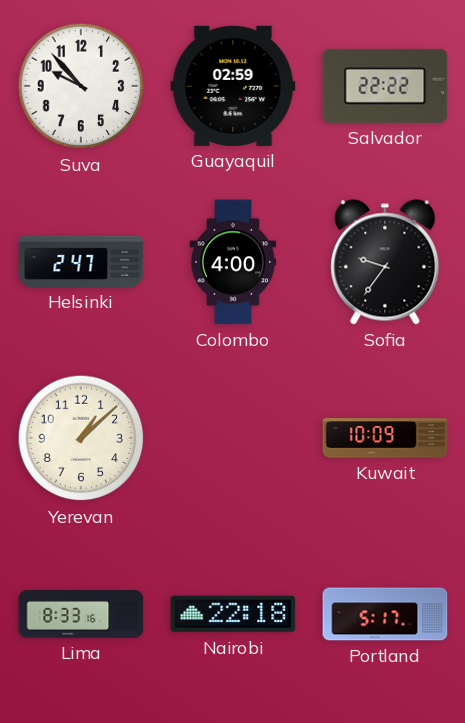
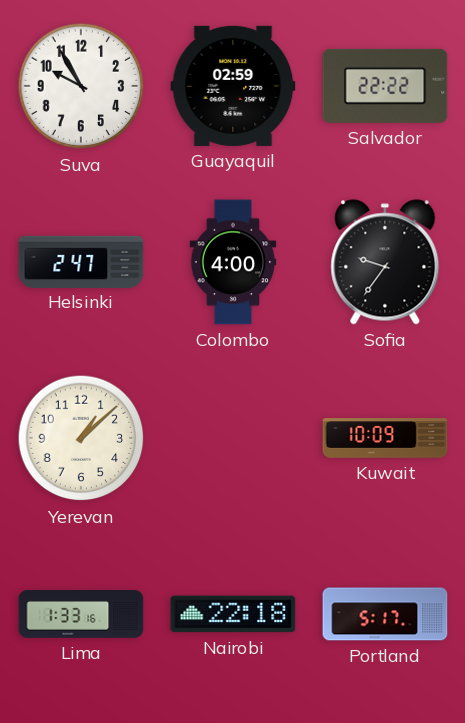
Suva: 9:53 -> 9:55
Lima: 8:33 -> 1:33
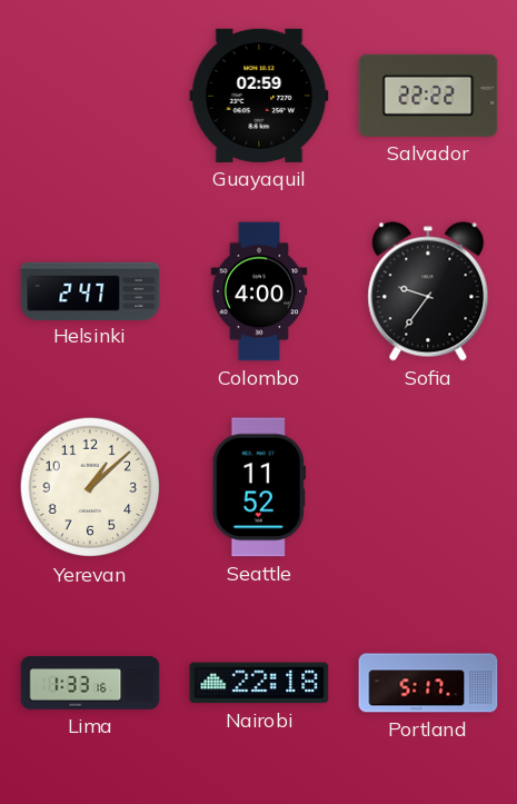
Suva: 9:55 -> none
Seattle: none -> 11:52
Kuwait: 10:09 -> none
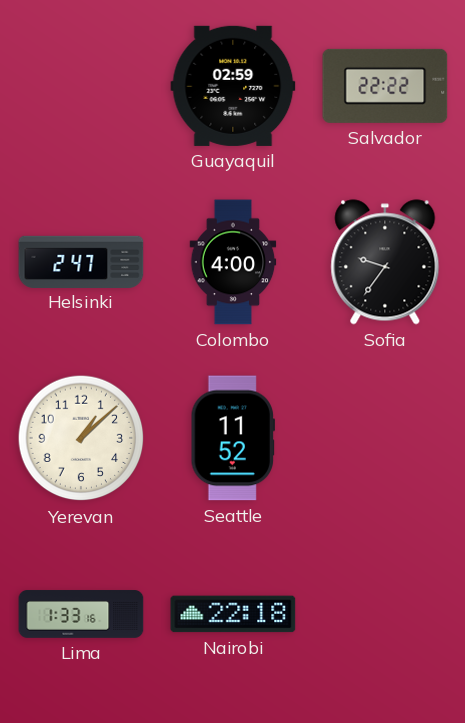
Portland: 5:17 -> none
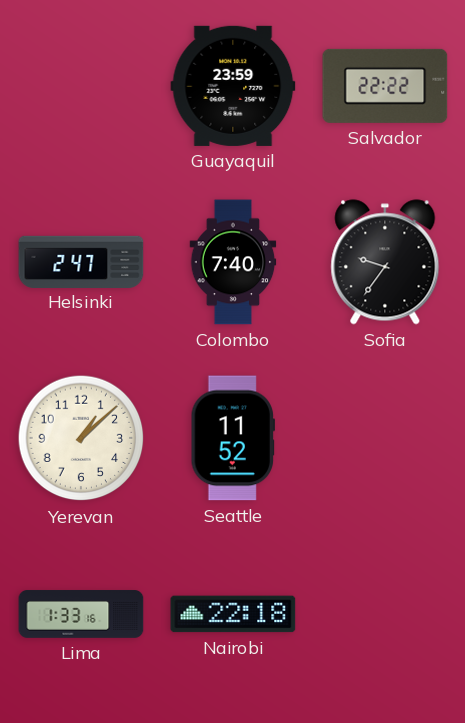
Guayaquil: 02:59 -> 23:59
Colombo: 4:00 -> 7:40
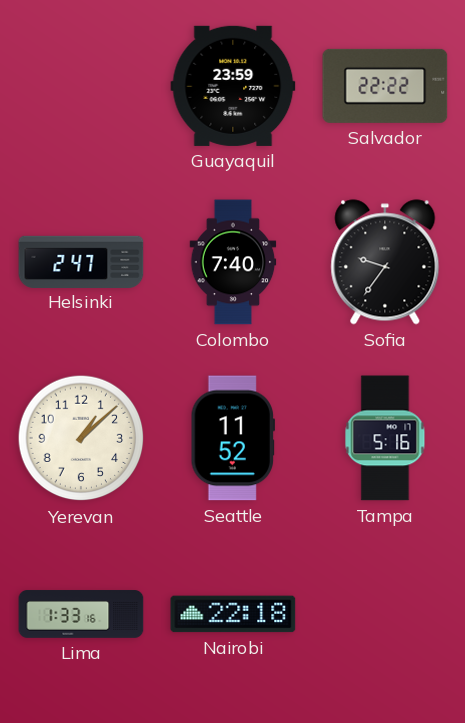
Tampa: none -> 5:16
